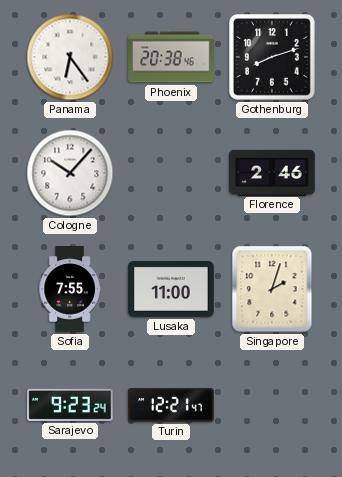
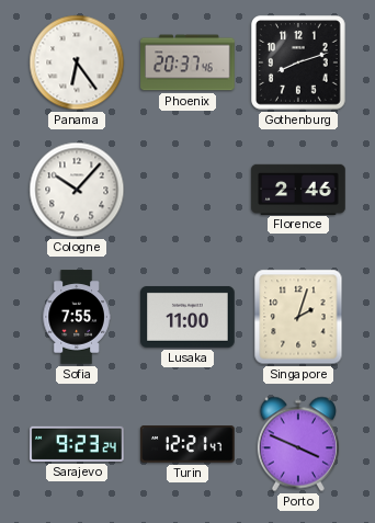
Phoenix: 20:38 -> 20:37
Porto: none -> 3:49
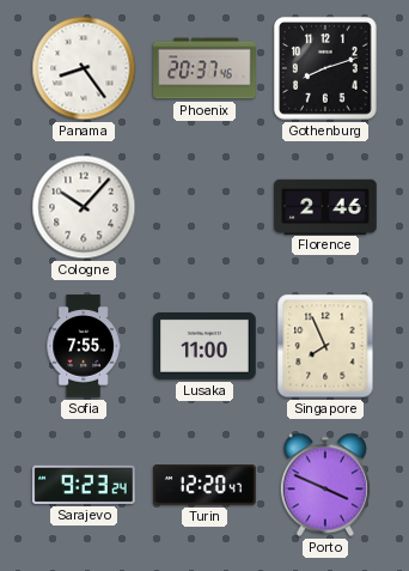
Panama: 6:24 -> 8:24
Singapore: 2:03 -> 7:56
Turin: 12:21 -> 12:20
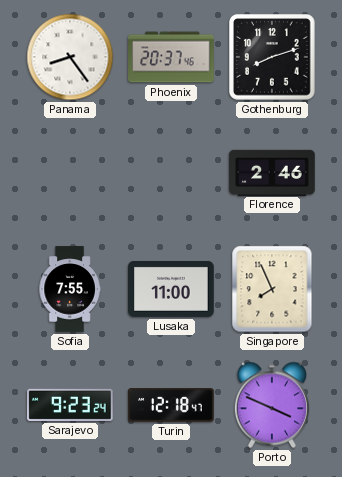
Cologne: 10:07 -> none
Turin: 12:20 -> 12:18
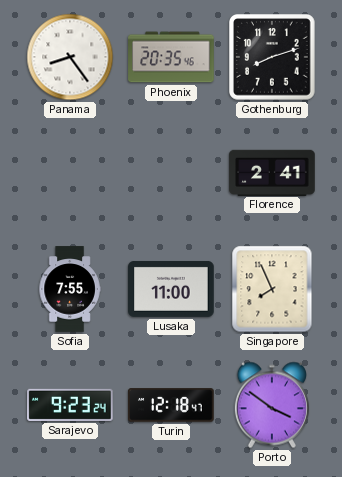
Phoenix: 20:37 -> 20:35
Florence: 2:46 -> 2:41
Porto: 3:49 -> 3:51
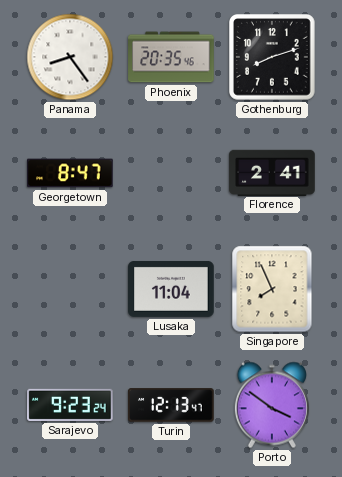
Georgetown: none -> 8:47
Sofia: 7:55 -> none
Lusaka: 11:00 -> 11:04
Turin: 12:18 -> 12:13
